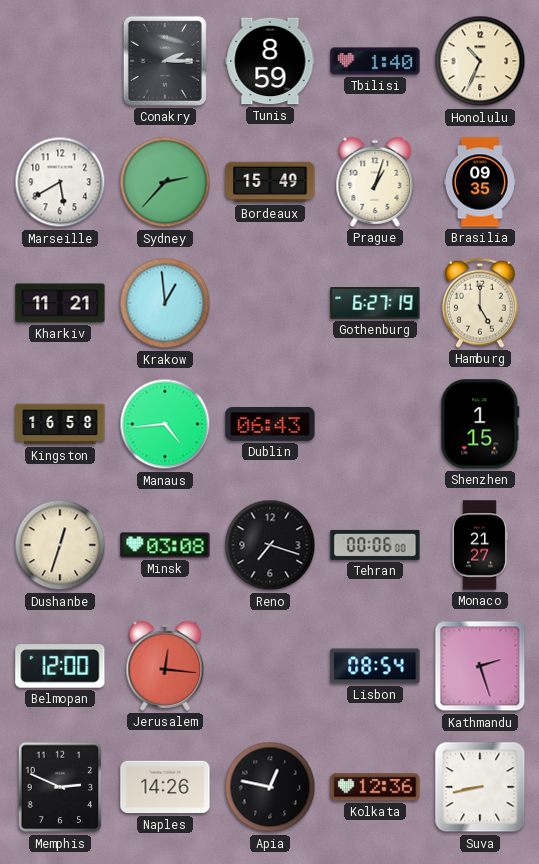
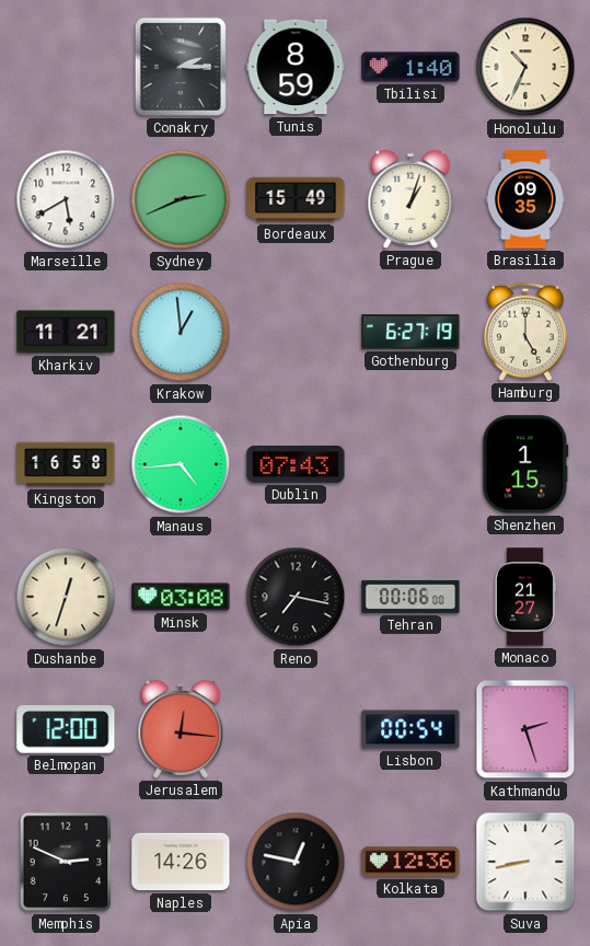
Sydney: 2:37 -> 2:41
Dublin: 06:43 -> 07:43
Reno: 7:18 -> 7:17
Lisbon: 08:54 -> 00:54
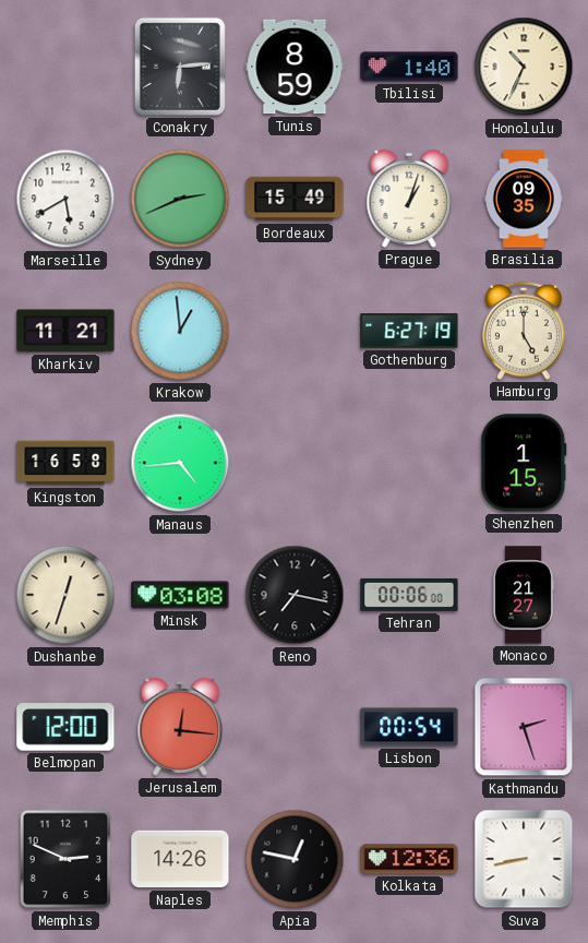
Conakry: 2:15 -> 6:14
Dublin: 07:43 -> none
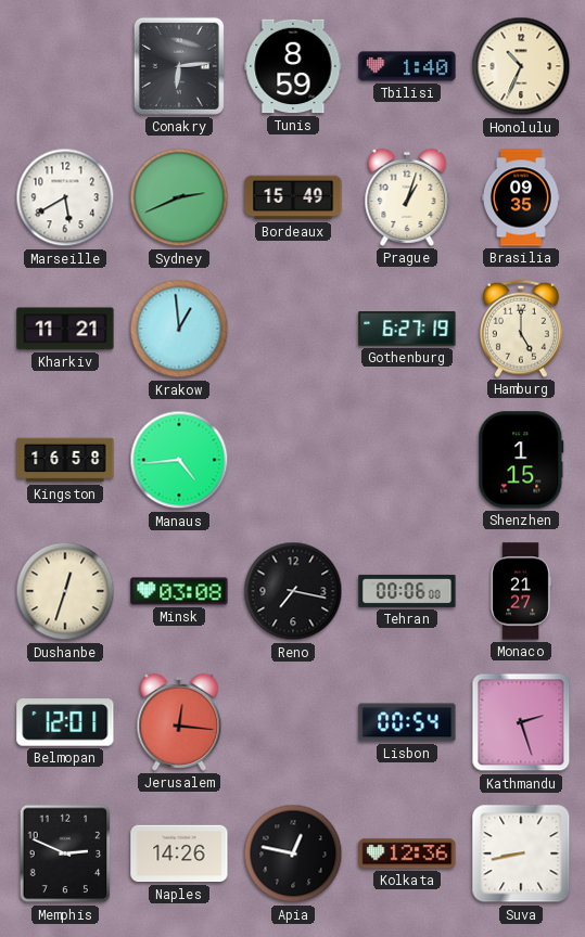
Belmopan: 12:00 -> 12:01
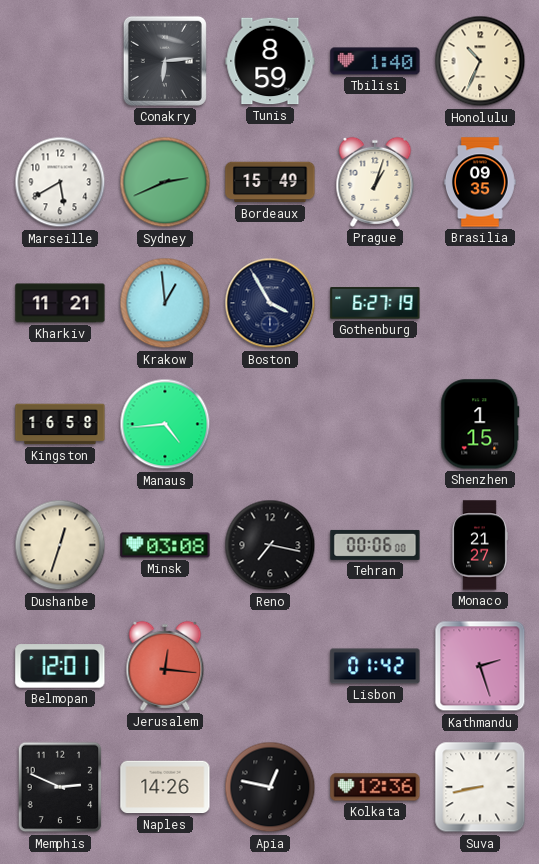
Boston: none -> 3:55
Hamburg: 5:00 -> none
Lisbon: 00:54 -> 01:42
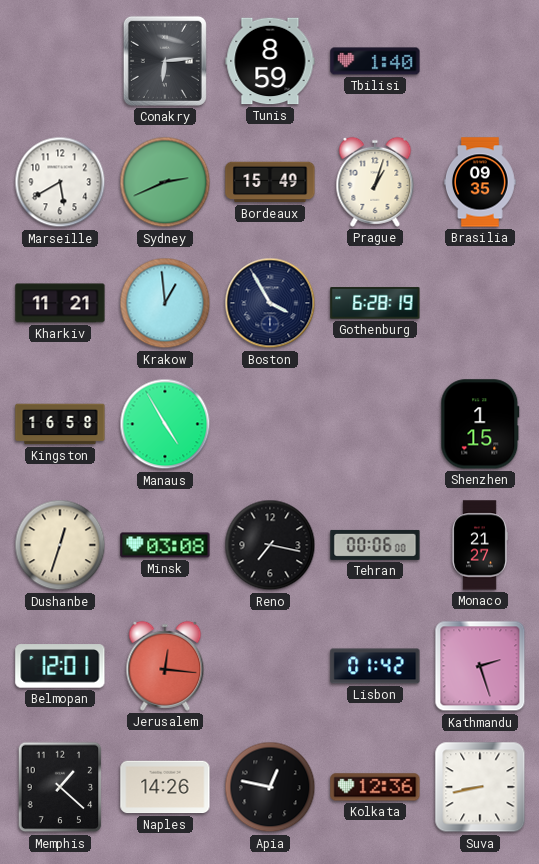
Honolulu: 10:34 -> none
Gothenburg: 6:27 -> 6:28
Manaus: 4:44 -> 4:55
Memphis: 2:49 -> 1:22
